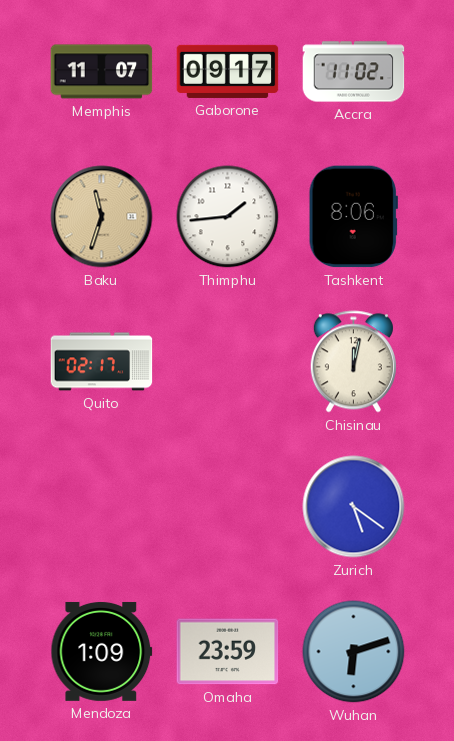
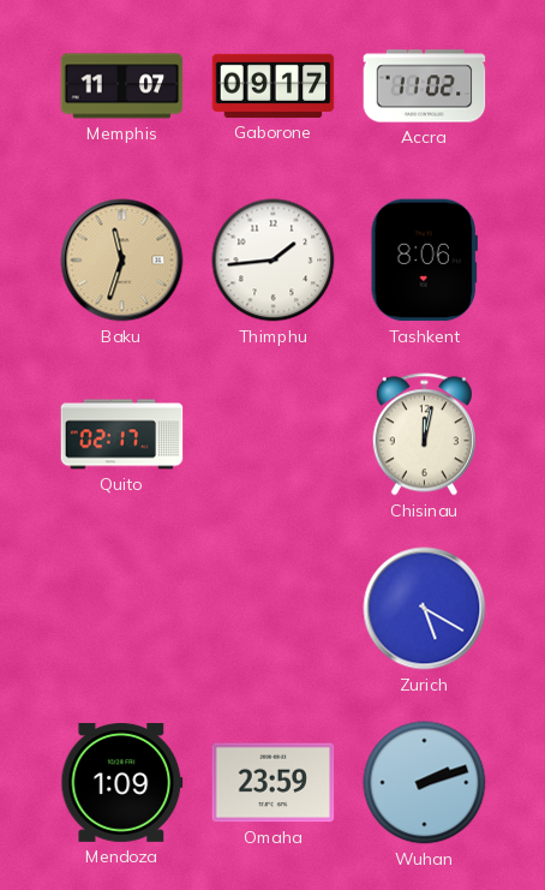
Zurich: 5:21 -> 5:20
Wuhan: 6:12 -> 2:12
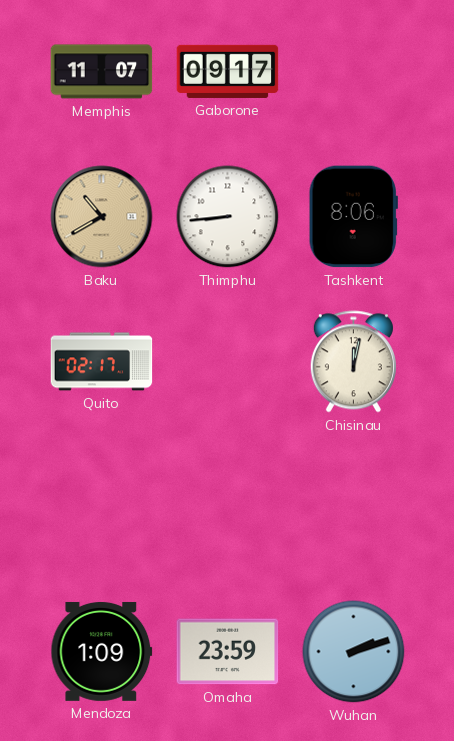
Accra: 11:02 -> none
Baku: 11:33 -> 10:40
Thimphu: 1:44 -> 8:44
Zurich: 5:20 -> none
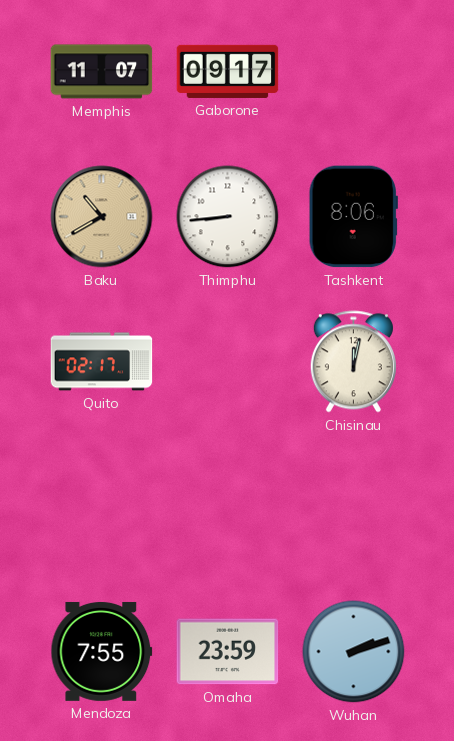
Mendoza: 1:09 -> 7:55
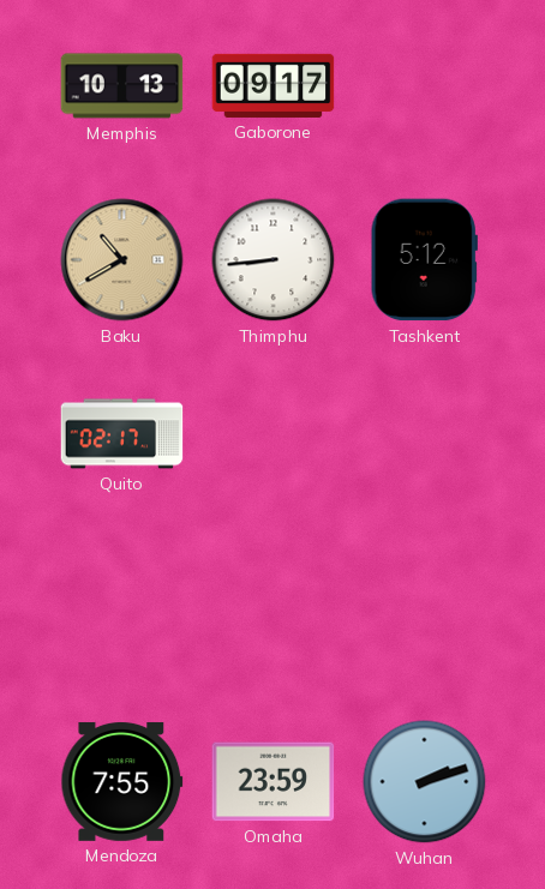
Memphis: 11:07 -> 10:13
Tashkent: 8:06 -> 5:12
Chisinau: 12:02 -> none
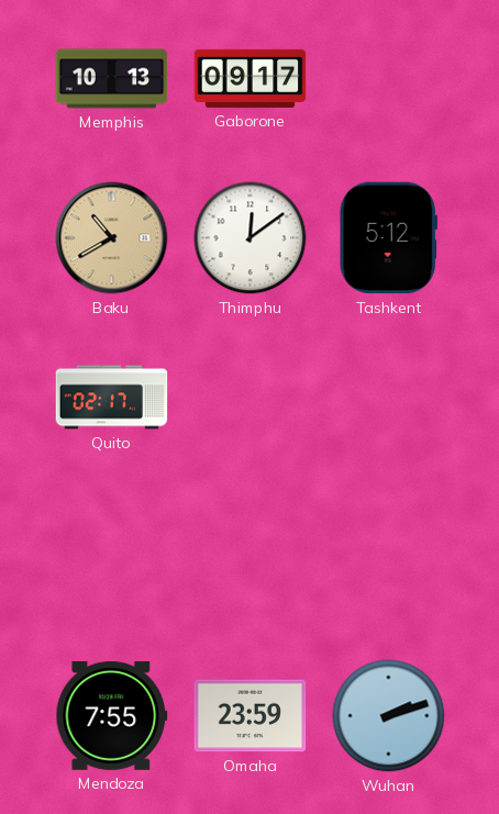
Thimphu: 8:44 -> 12:09
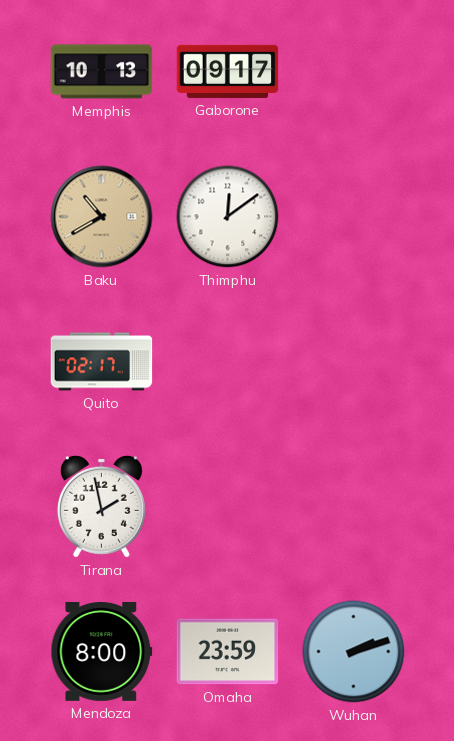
Tashkent: 5:12 -> none
Tirana: none -> 1:58
Mendoza: 7:55 -> 8:00
